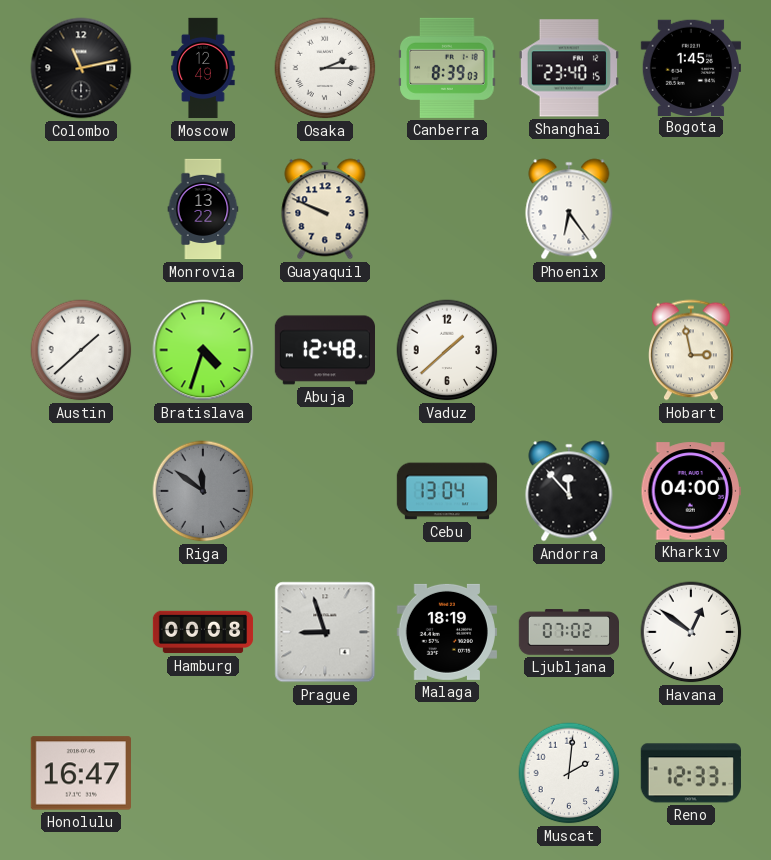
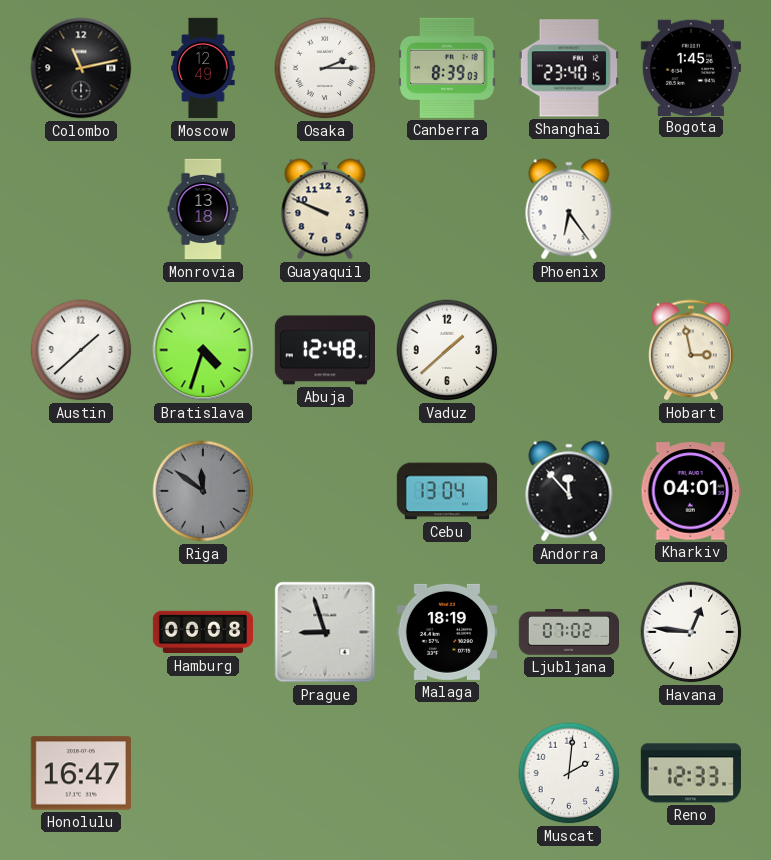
Monrovia: 13:22 -> 13:18
Kharkiv: 04:00 -> 04:01
Havana: 12:51 -> 12:46
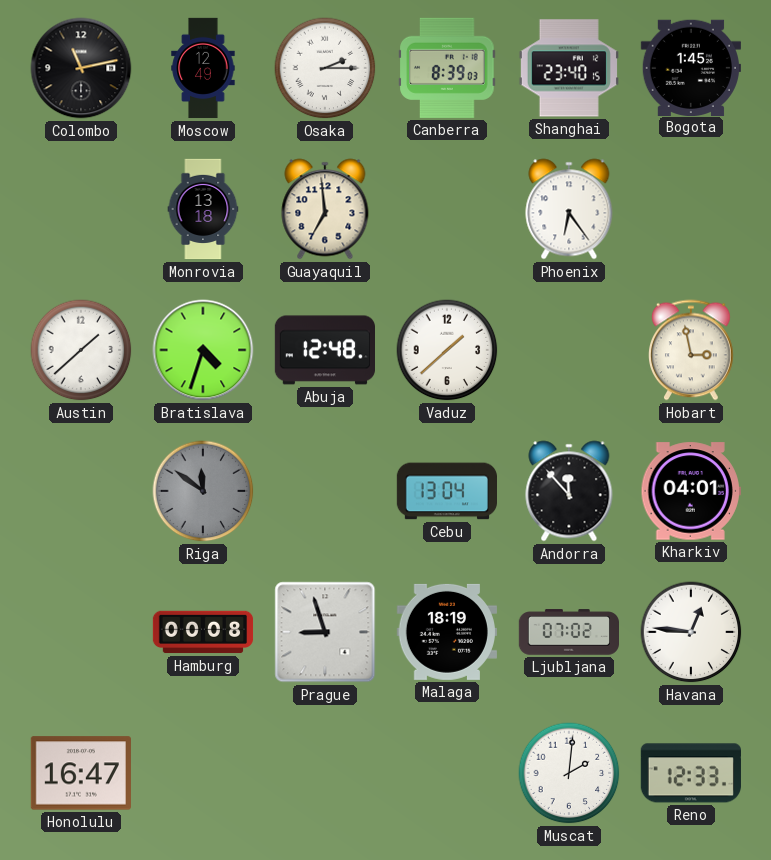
Guayaquil: 9:49 -> 6:59
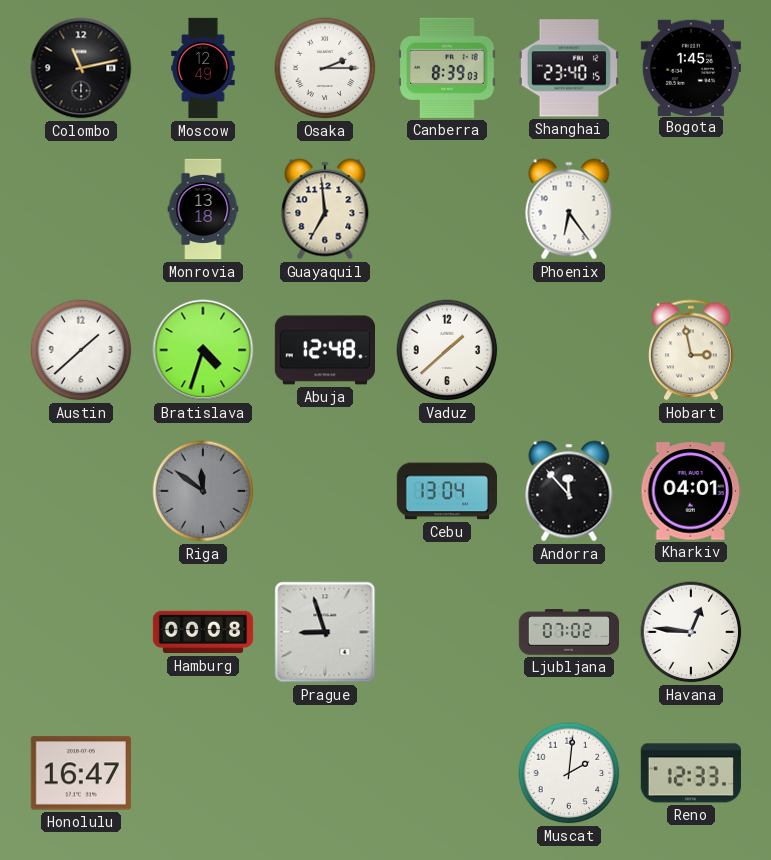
Malaga: 18:19 -> none
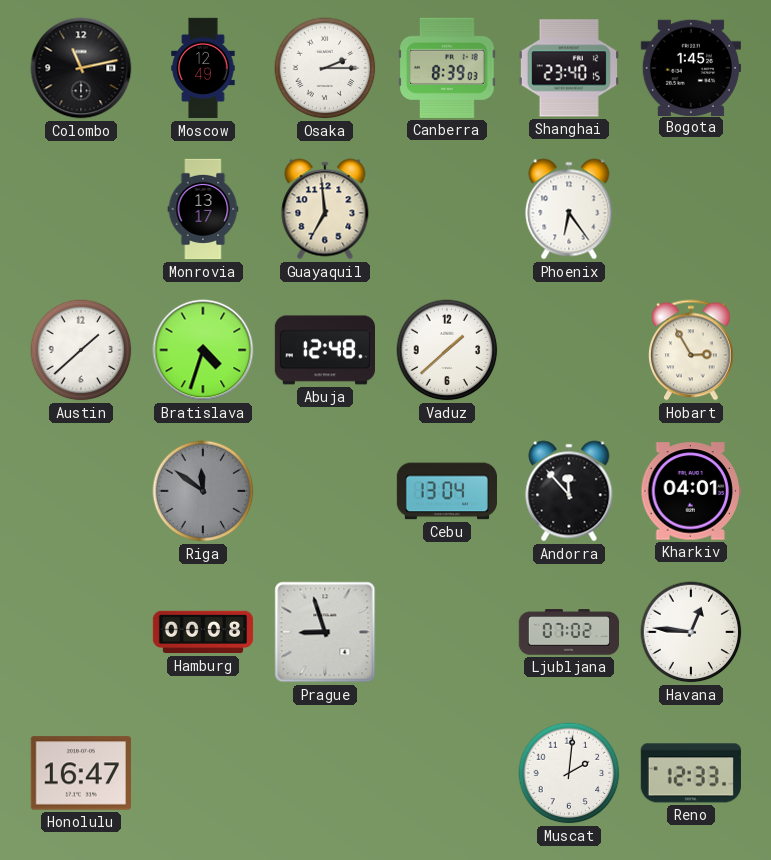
Monrovia: 13:18 -> 13:17
Hobart: 2:58 -> 2:55
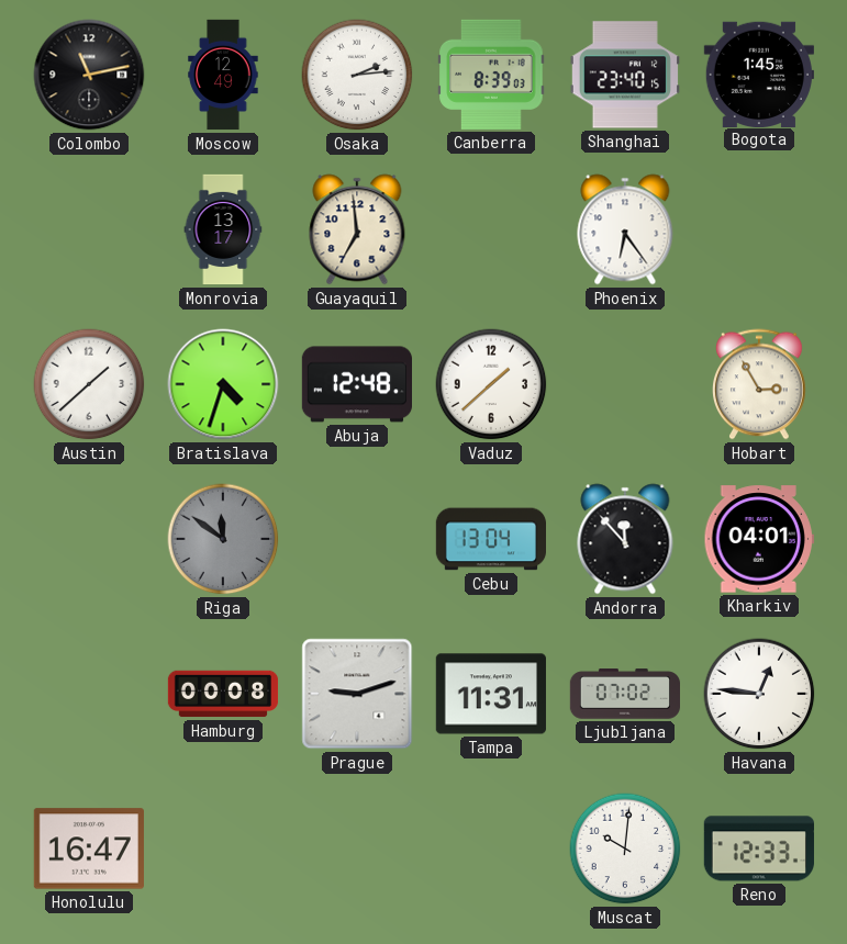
Osaka: 2:15 -> 2:14
Prague: 8:57 -> 9:12
Tampa: none -> 11:31
Muscat: 2:01 -> 10:01
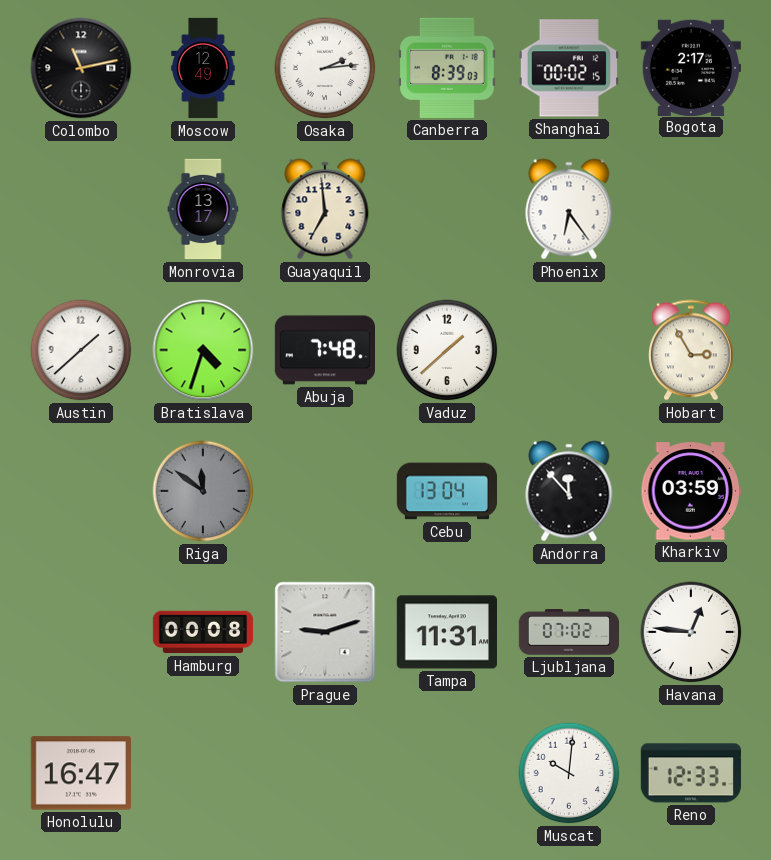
Shanghai: 23:40 -> 00:02
Bogota: 1:45 -> 2:17
Abuja: 12:48 -> 7:48
Kharkiv: 04:01 -> 03:59
